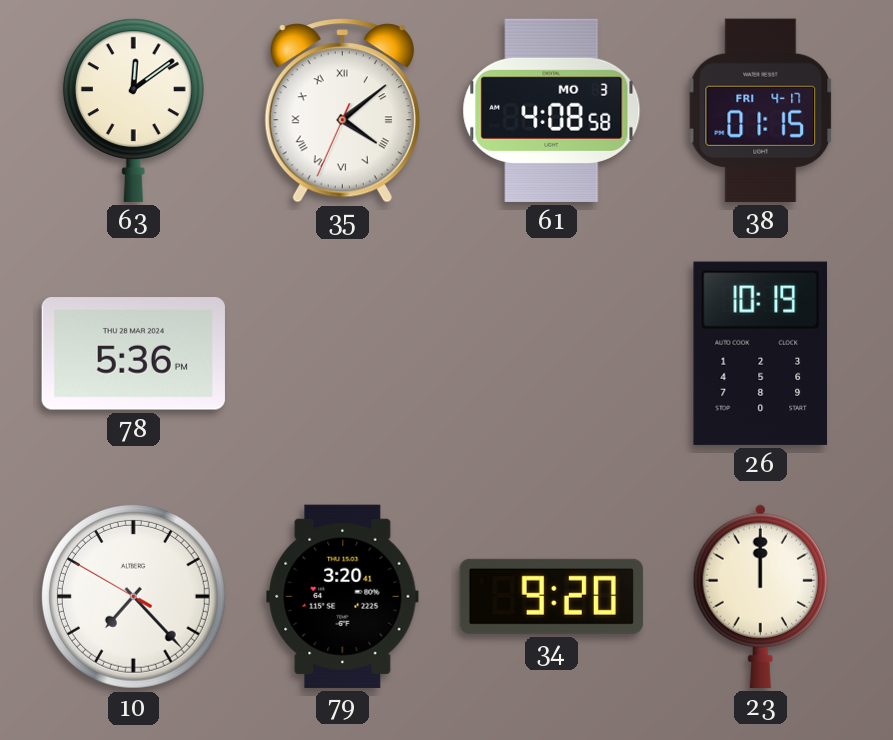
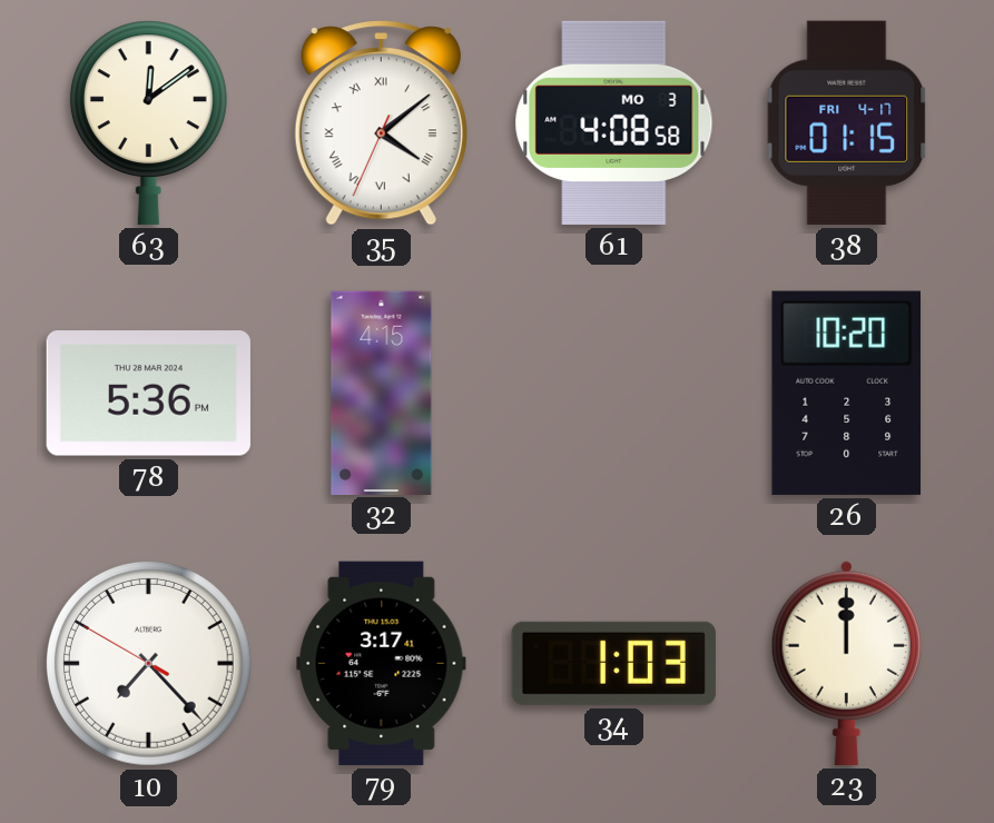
32: none -> 4:15
26: 10:19 -> 10:20
79: 3:20 -> 3:17
34: 9:20 -> 1:03
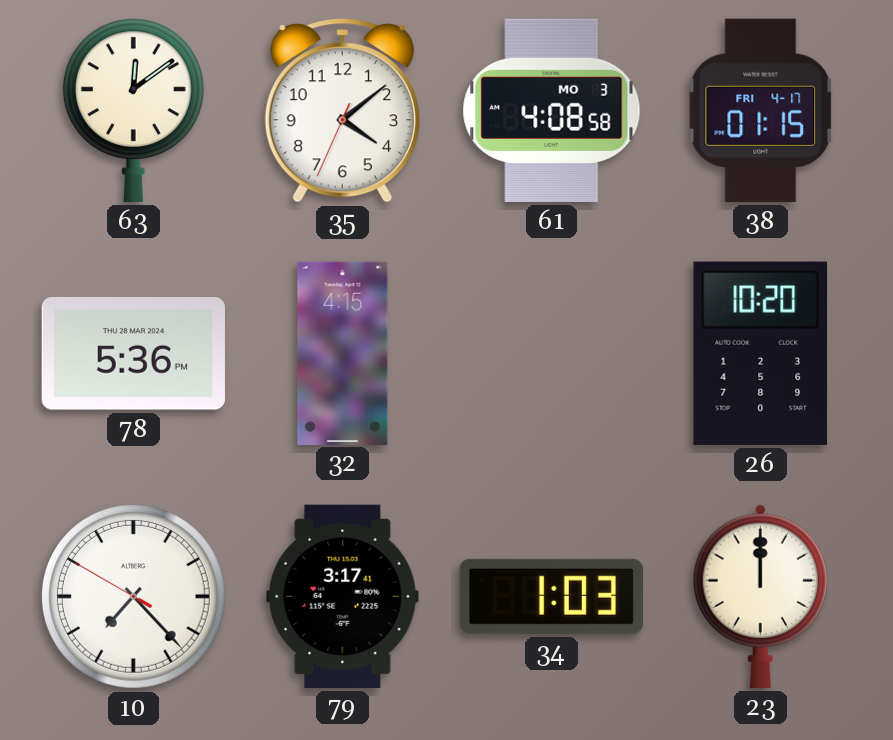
35 numerals: Roman -> Arabic
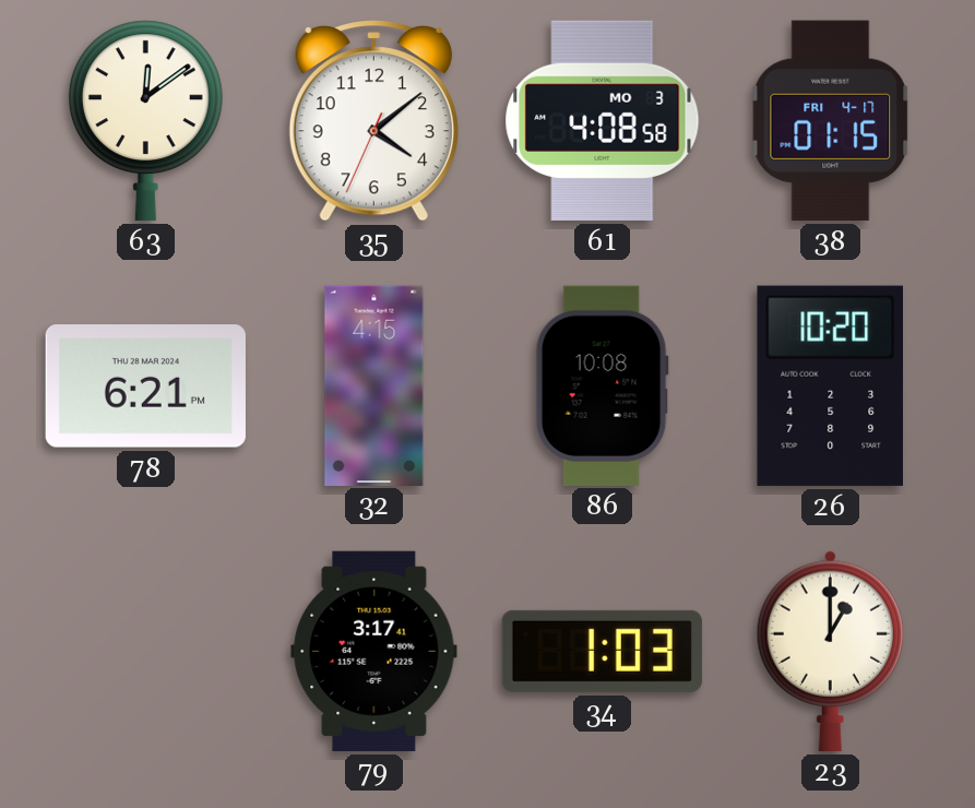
78: 5:36 -> 6:21
86: none -> 10:08
10: 7:22 -> none
23: 12:00 -> 1:00
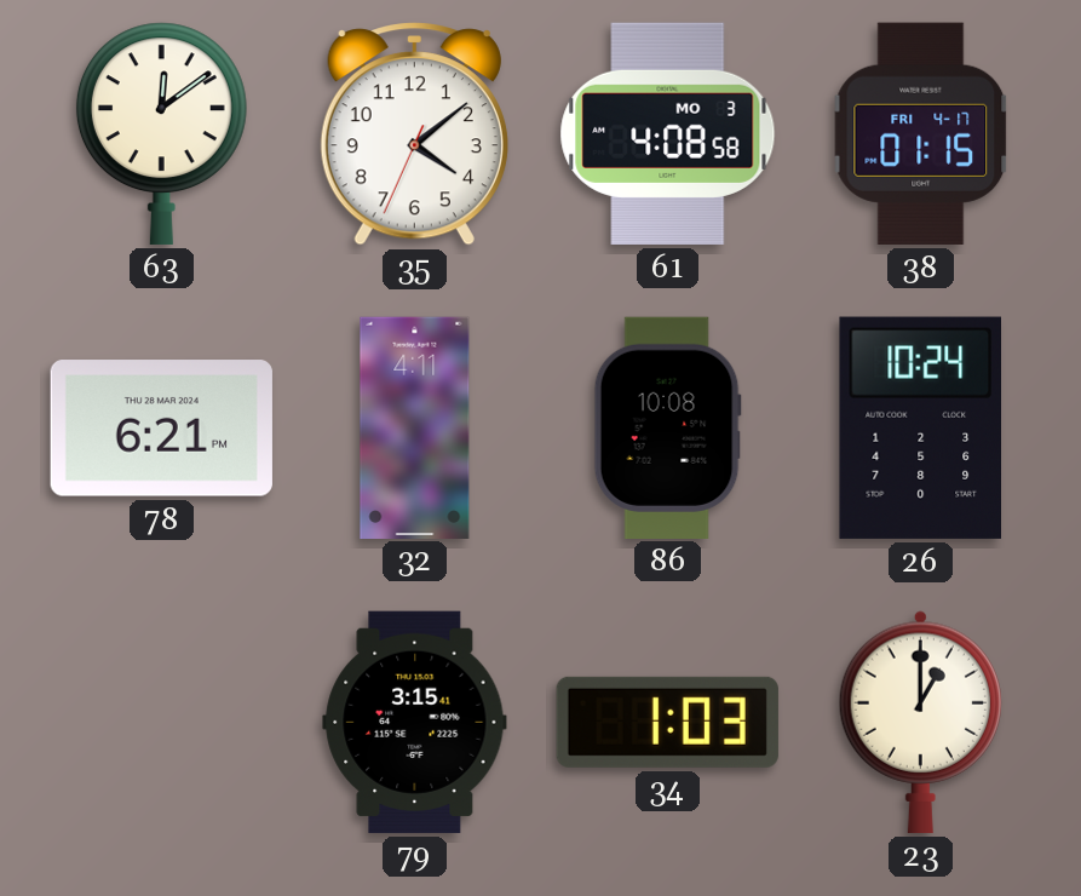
32: 4:15 -> 4:11
26: 10:20 -> 10:24
79: 3:17 -> 3:15
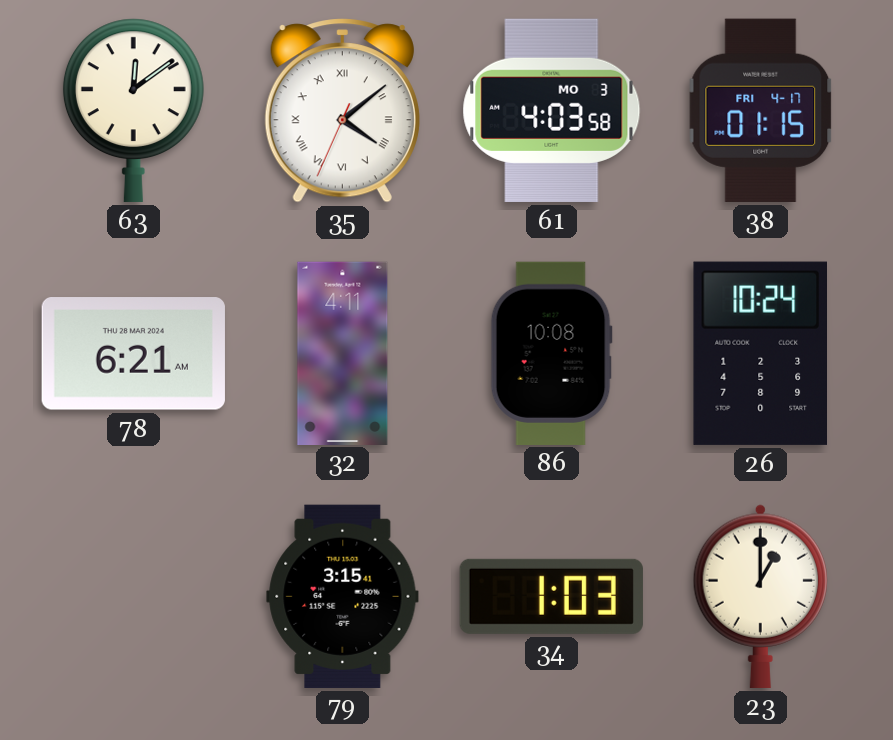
35 numerals: Arabic -> Roman
61: 4:08 -> 4:03
78: 6:21 PM -> 6:21 AM
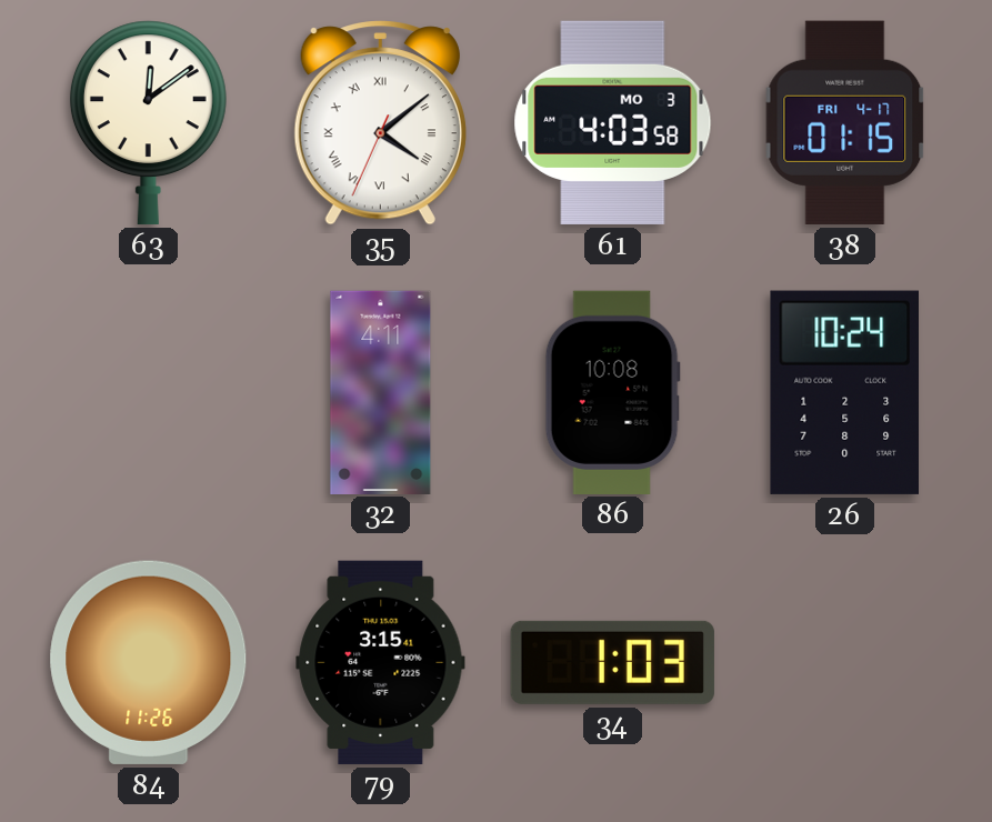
78: 6:21 -> none
84: none -> 11:26
23: 1:00 -> none
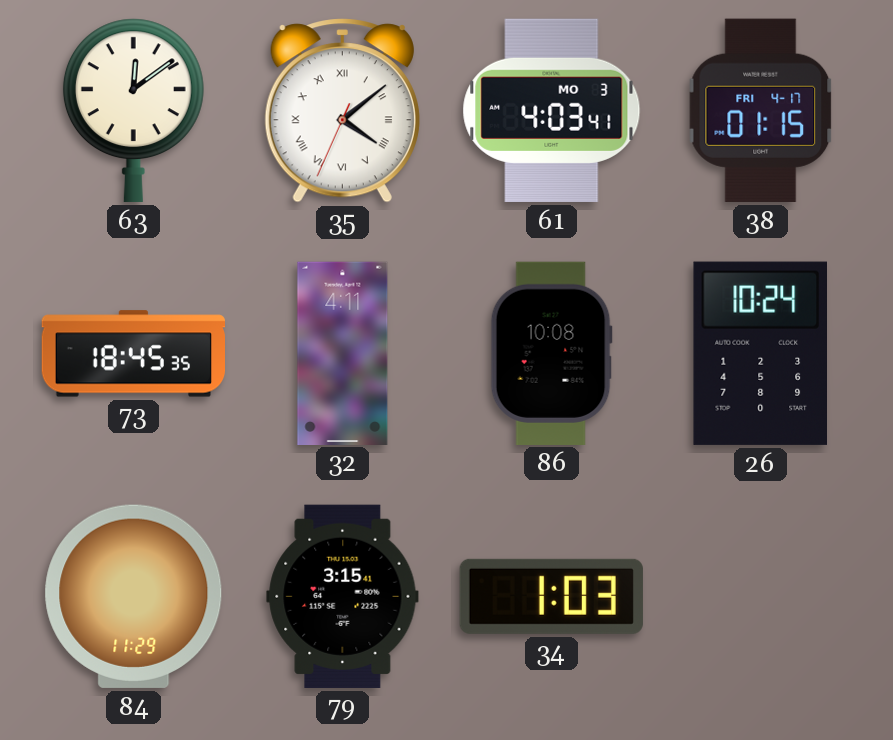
61: 4:03:58 -> 4:03:41
73: none -> 18:45
84: 11:26 -> 11:29
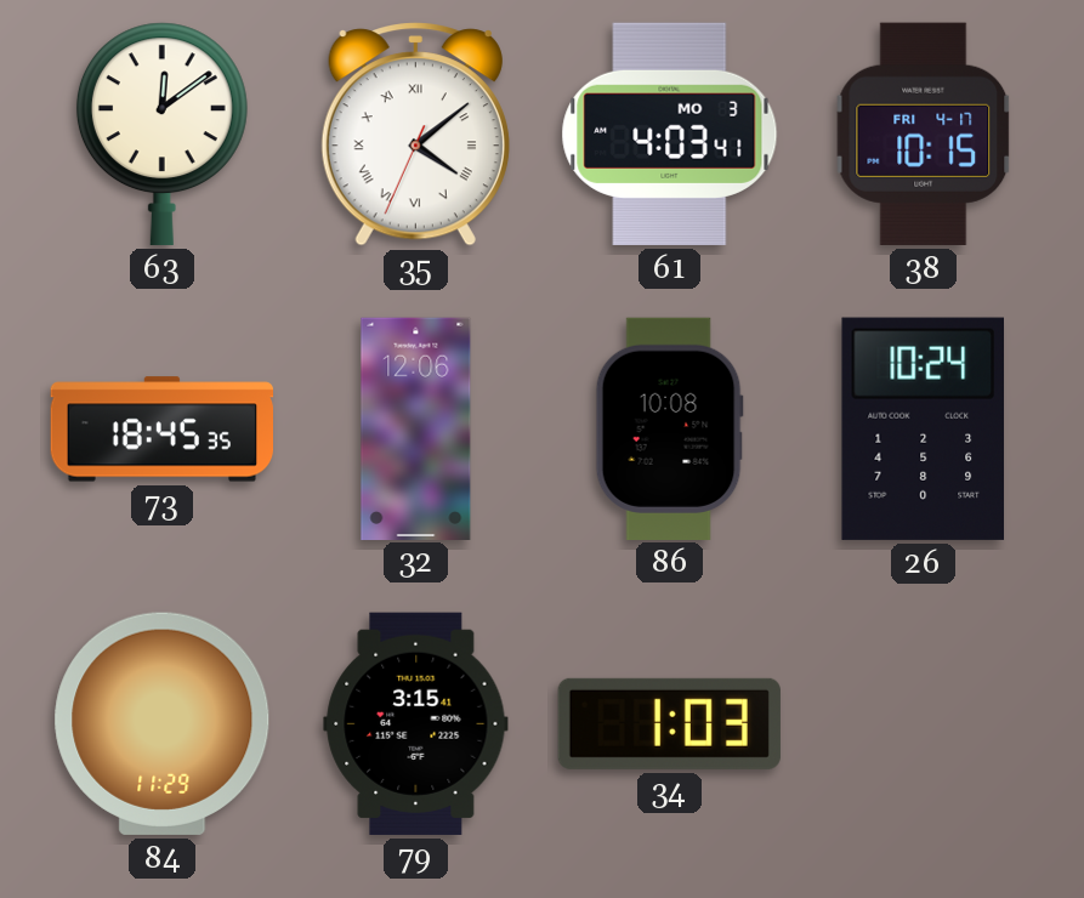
38: 01:15 -> 10:15
32: 4:11 -> 12:06
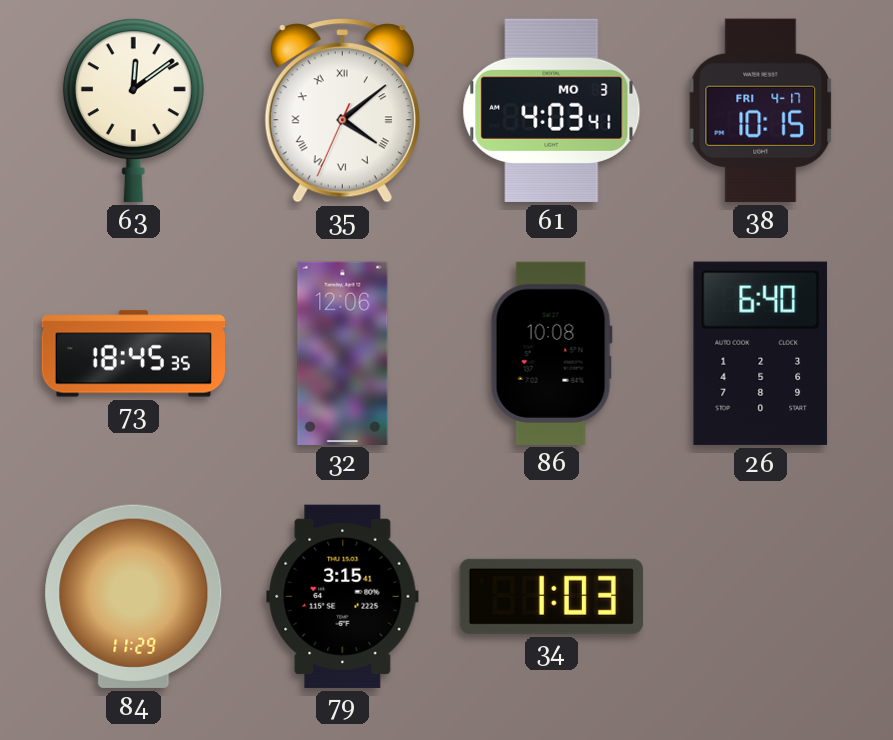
26: 10:24 -> 6:40
